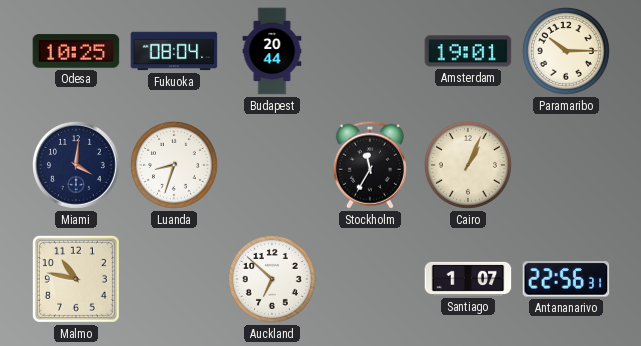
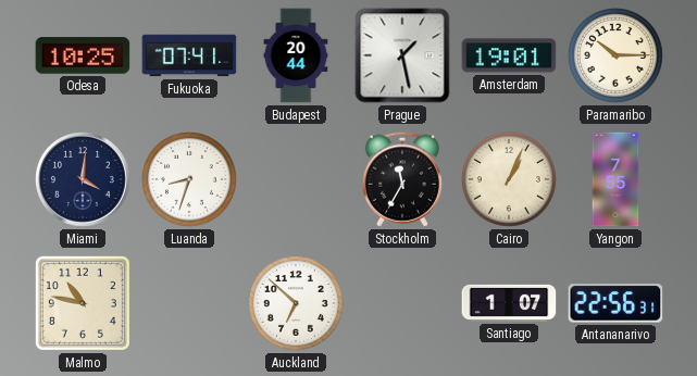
Fukuoka: 08:04 -> 07:41
Prague: none -> 1:28
Yangon: none -> 7:55
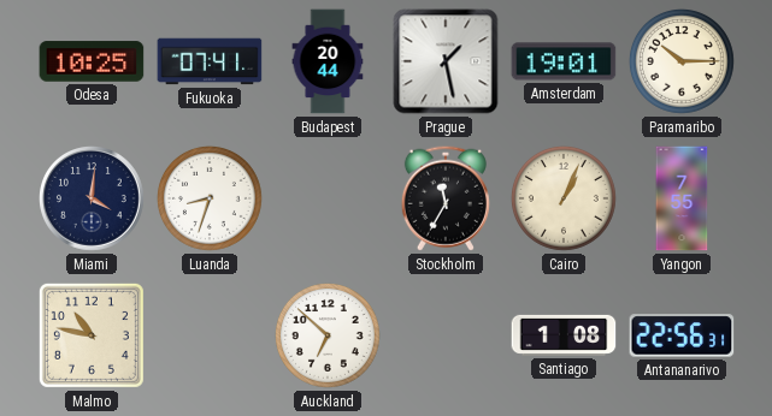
Santiago: 1:07 -> 1:08
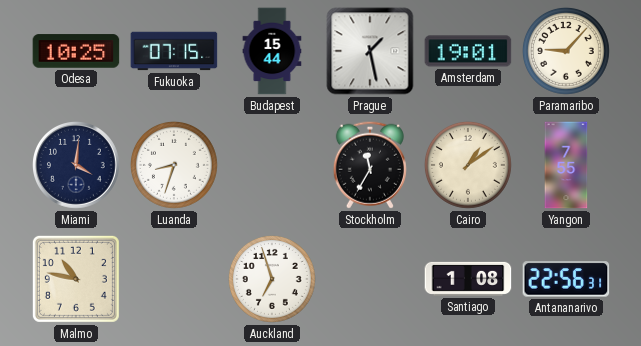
Fukuoka: 07:41 -> 07:15
Budapest: 20:44 -> 15:44
Paramaribo: 10:15 -> 9:07
Cairo: 1:04 -> 1:09
Auckland: 6:52 -> 6:57
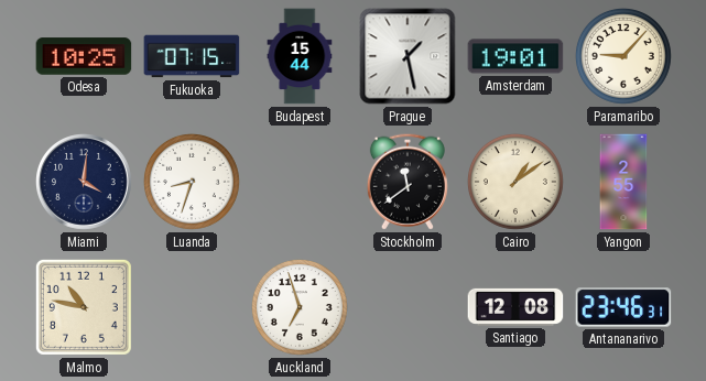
Stockholm: 11:35 -> 11:39
Yangon: 7:55 -> 2:55
Santiago: 1:08 -> 12:08
Antananarivo: 22:56 -> 23:46
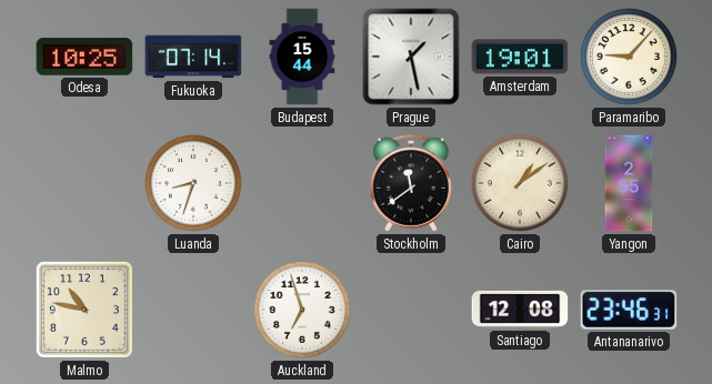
Fukuoka: 07:15 -> 07:14
Miami: 4:01 -> none
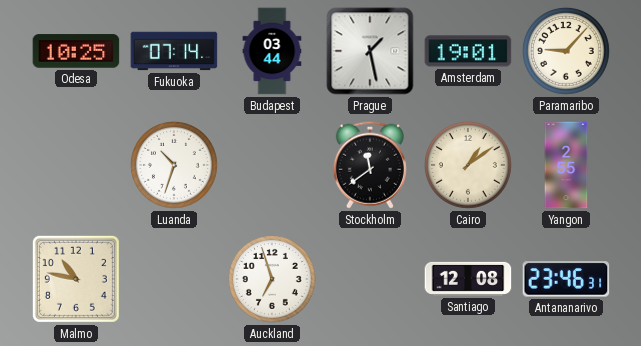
Budapest: 15:44 -> 03:44
Luanda: 8:33 -> 10:33
